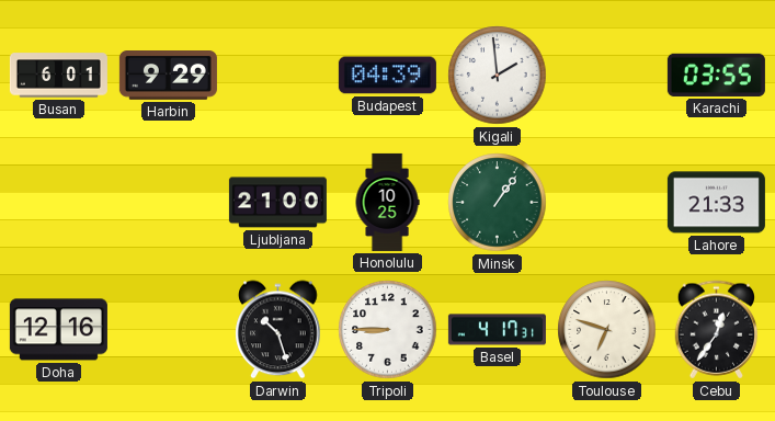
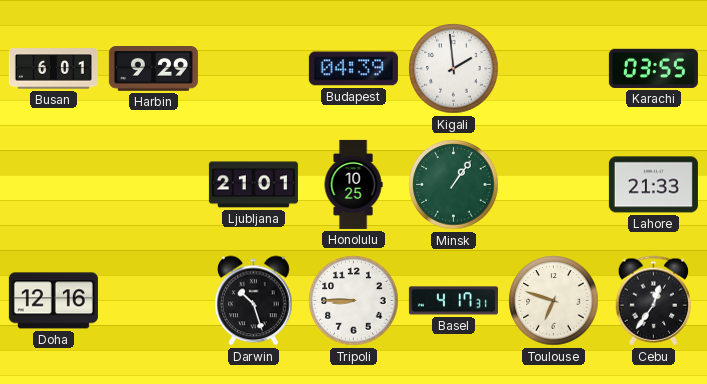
Ljubljana: 21:00 -> 21:01
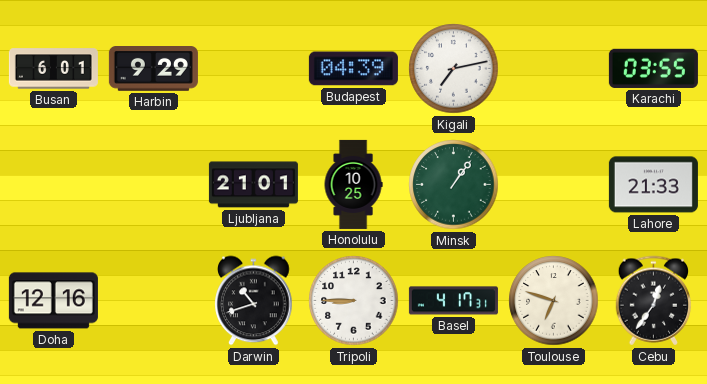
Kigali: 1:59 -> 7:13
Darwin: 10:27 -> 10:42
